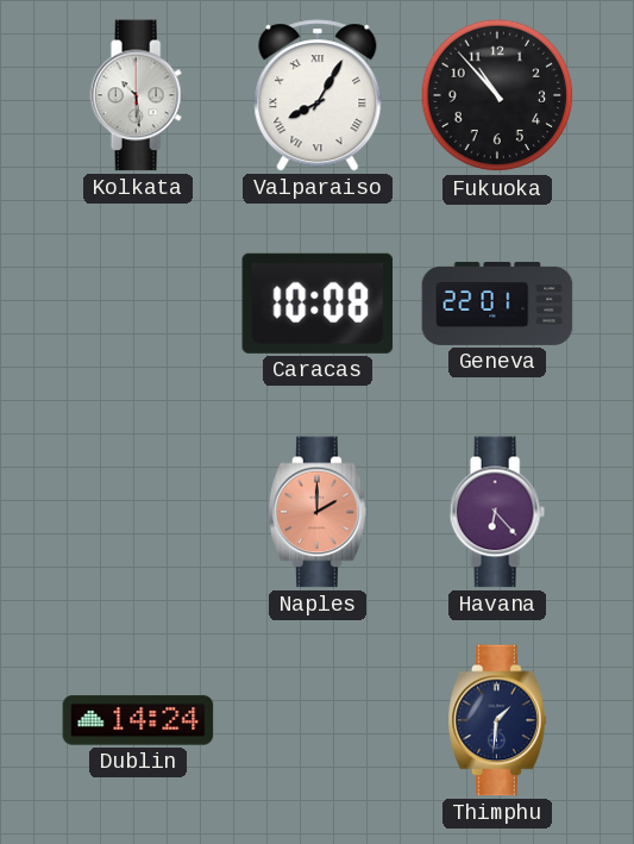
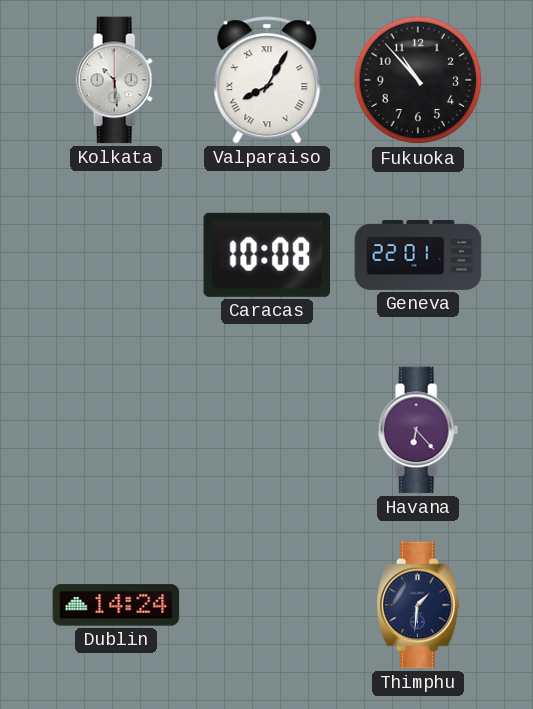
Naples: 2:00 -> none
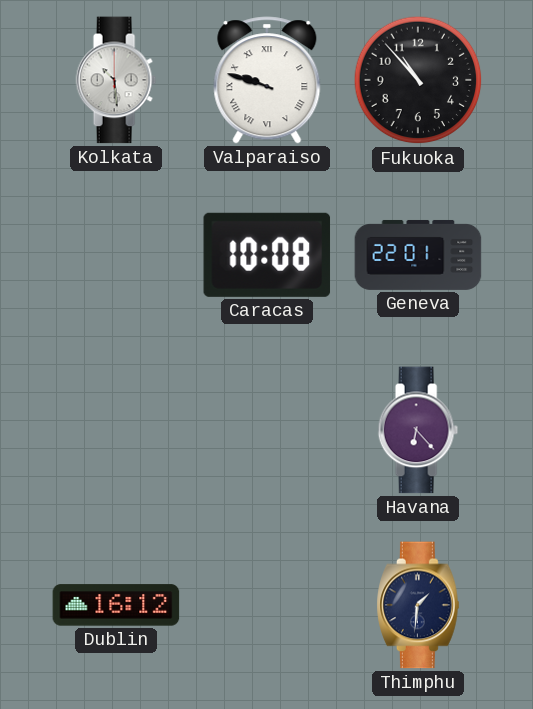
Valparaiso: 8:05 -> 9:48
Dublin: 14:24 -> 16:12
